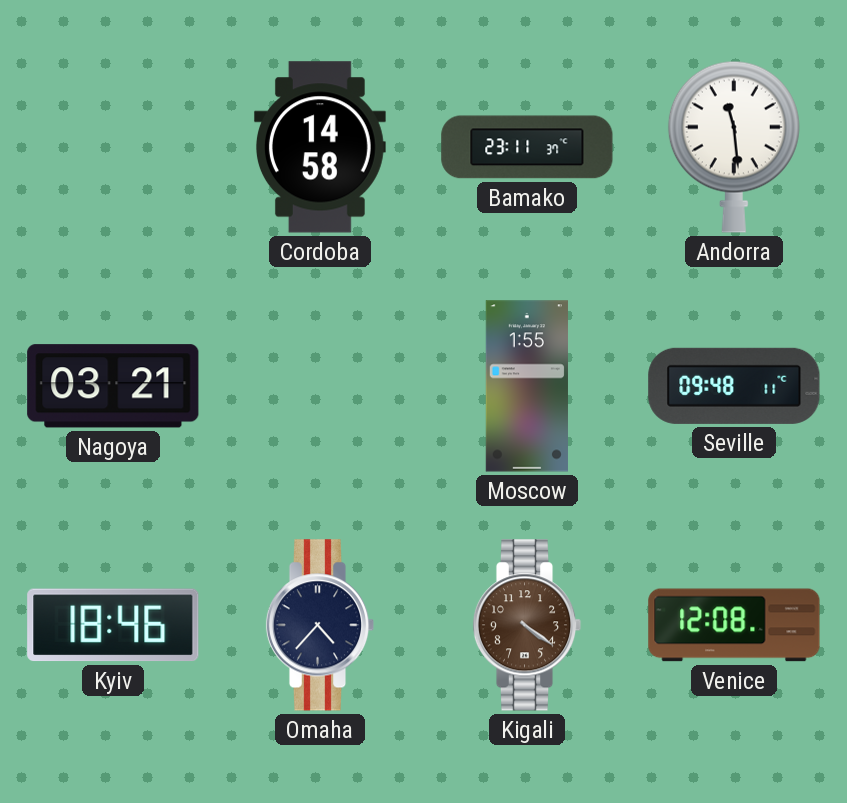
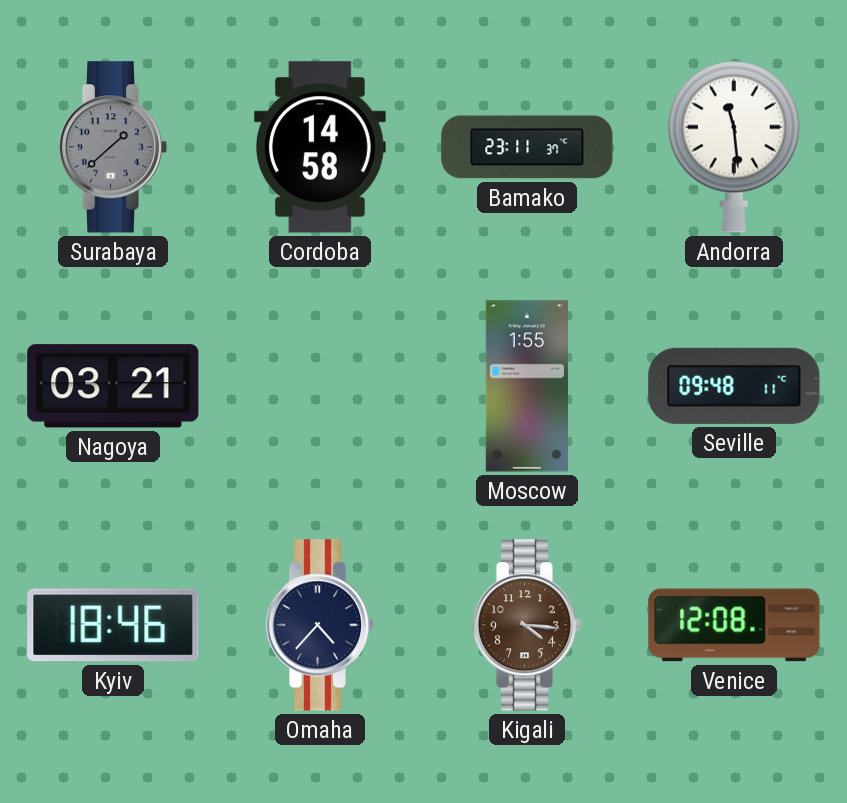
Surabaya: none -> 1:38
Kigali: 4:21 -> 4:16
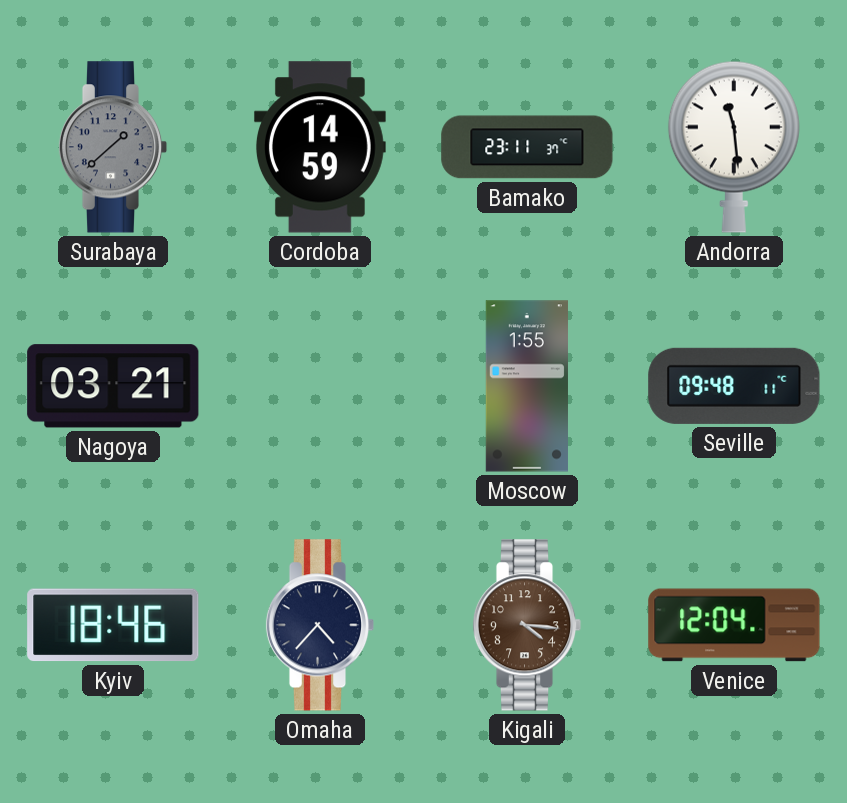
Cordoba: 14:58 -> 14:59
Venice: 12:08 -> 12:04
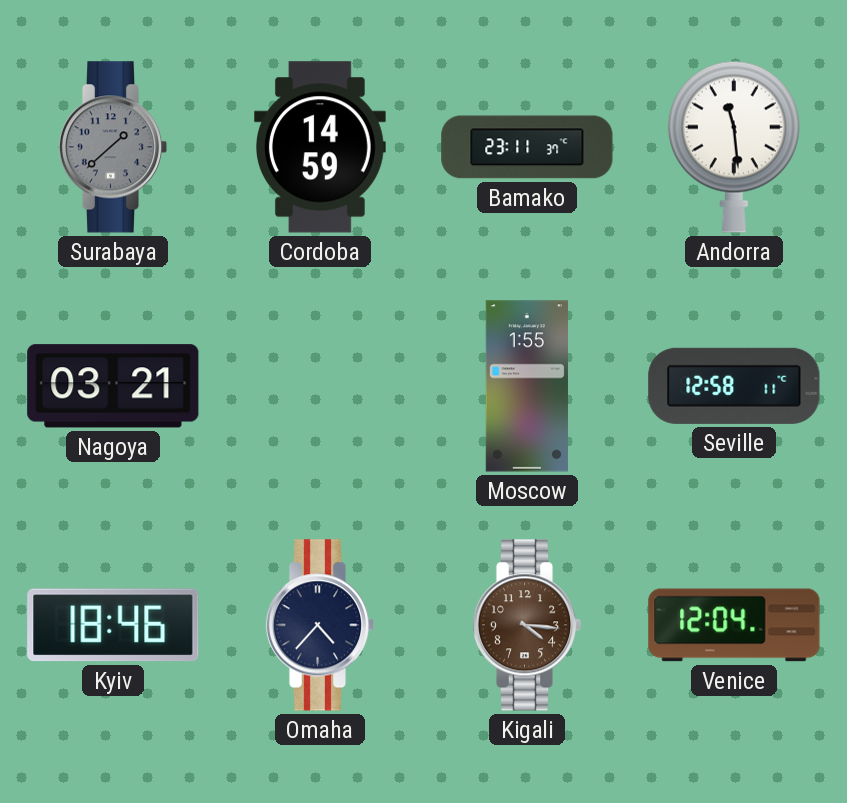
Seville: 09:48 -> 12:58
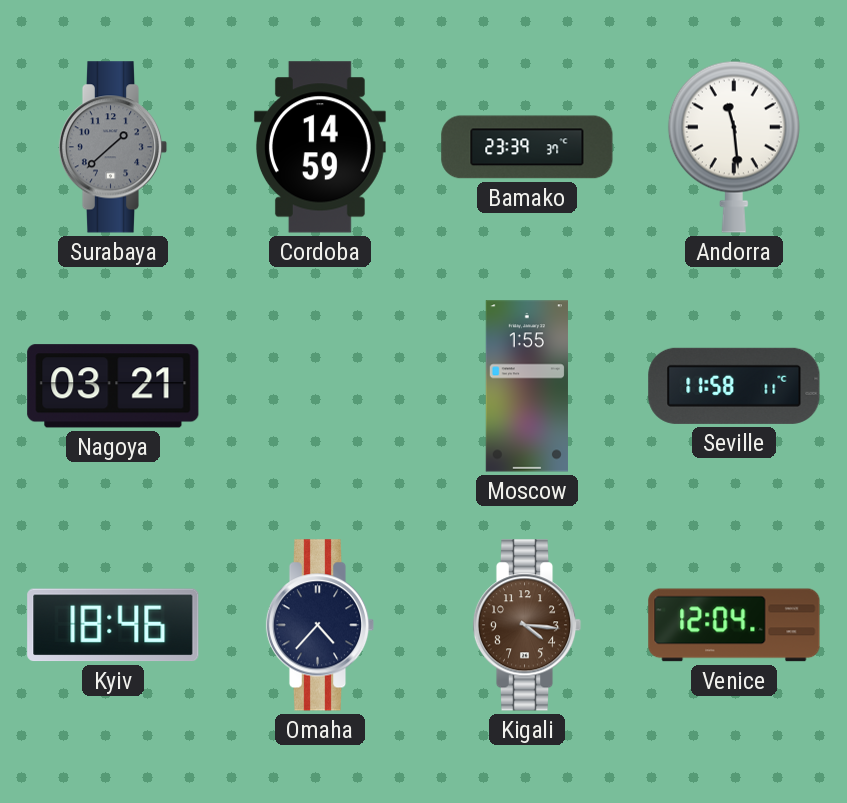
Bamako: 23:11 -> 23:39
Seville: 12:58 -> 11:58
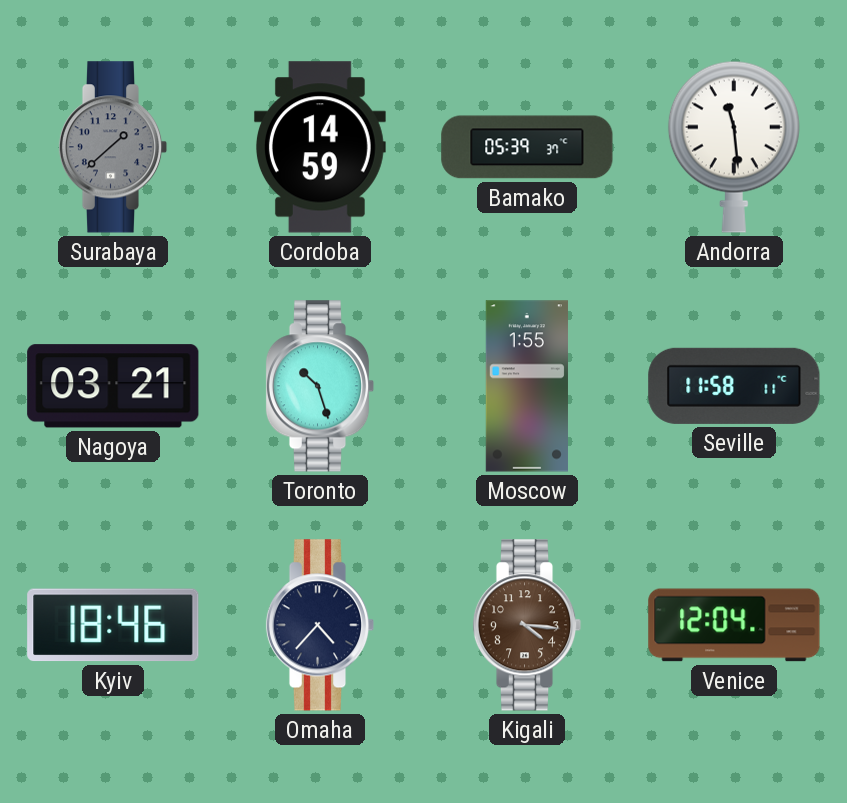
Bamako: 23:39 -> 05:39
Toronto: none -> 10:27
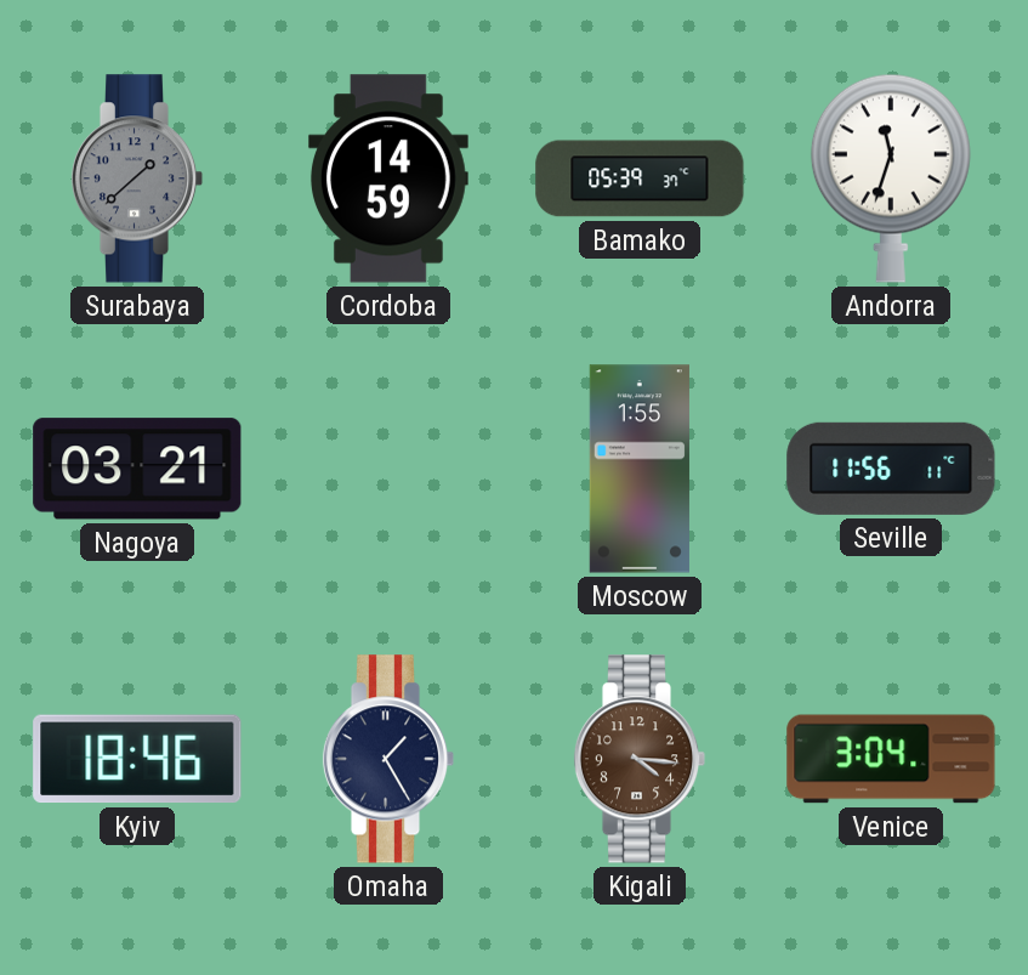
Andorra: 11:29 -> 11:33
Toronto: 10:27 -> none
Seville: 11:58 -> 11:56
Omaha: 4:37 -> 1:25
Venice: 12:04 -> 3:04
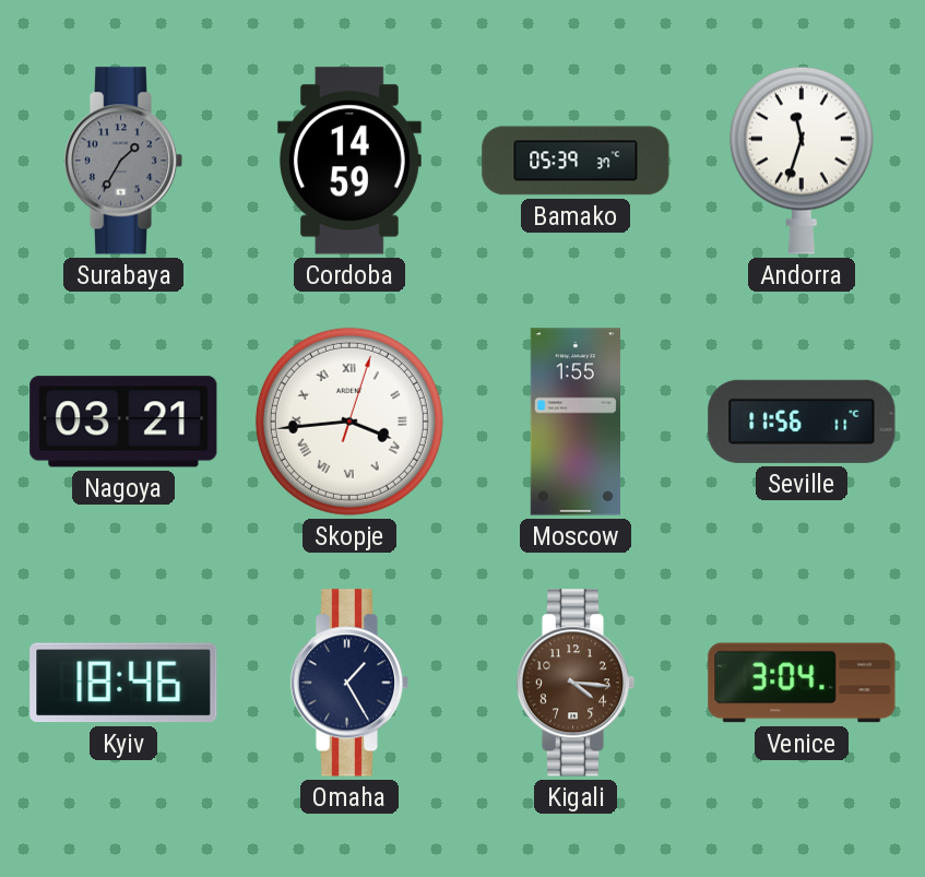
Surabaya: 1:38 -> 1:35
Skopje: none -> 3:44
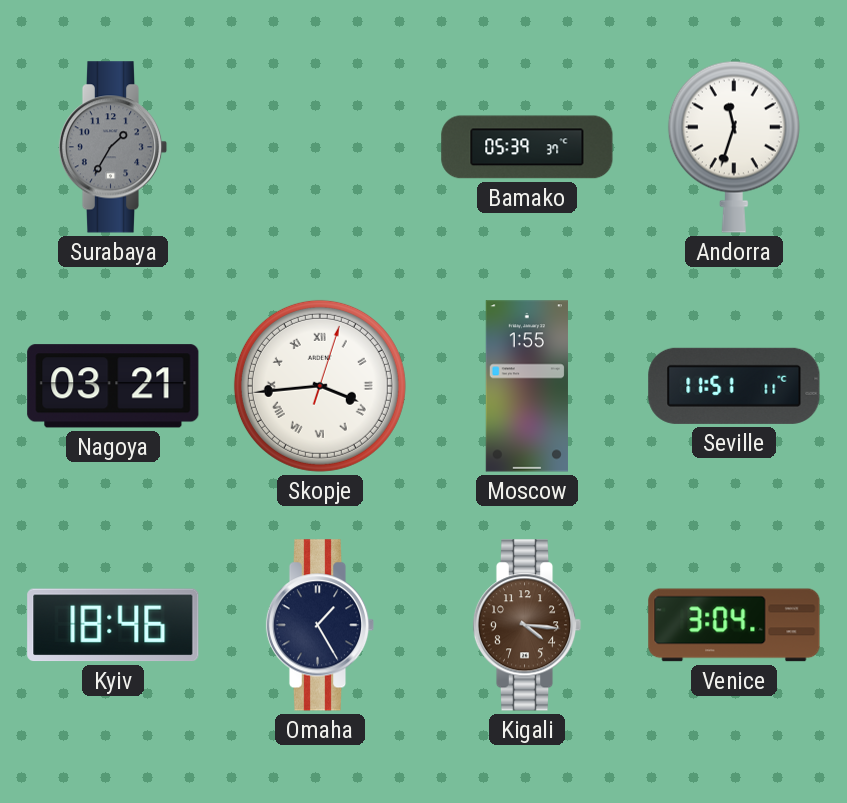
Cordoba: 14:59 -> none
Seville: 11:56 -> 11:51
